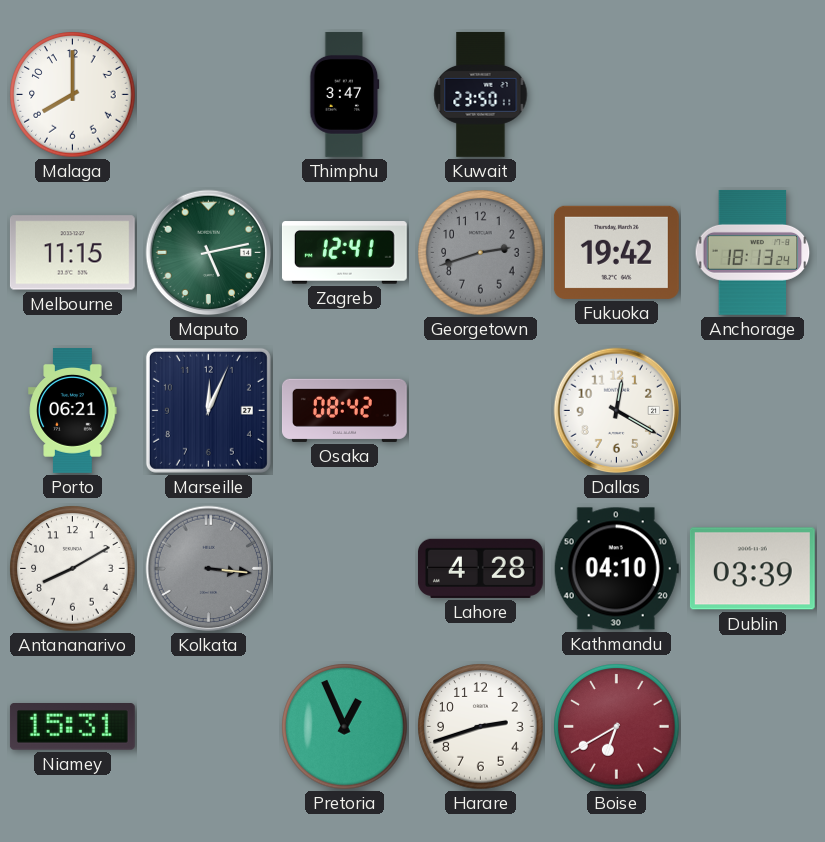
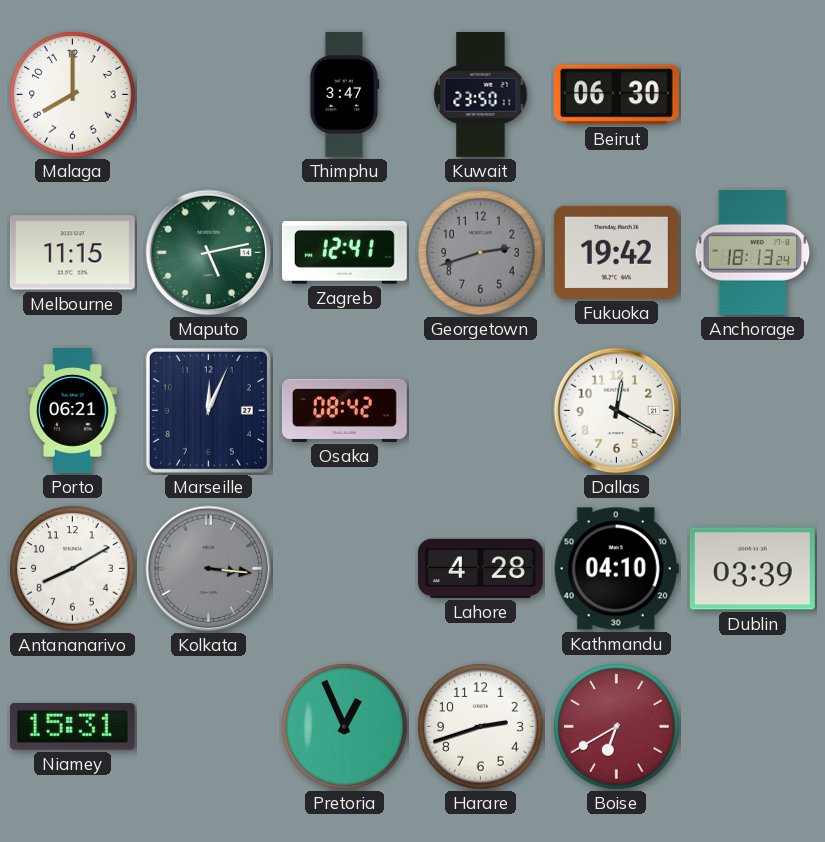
Beirut: none -> 06:30
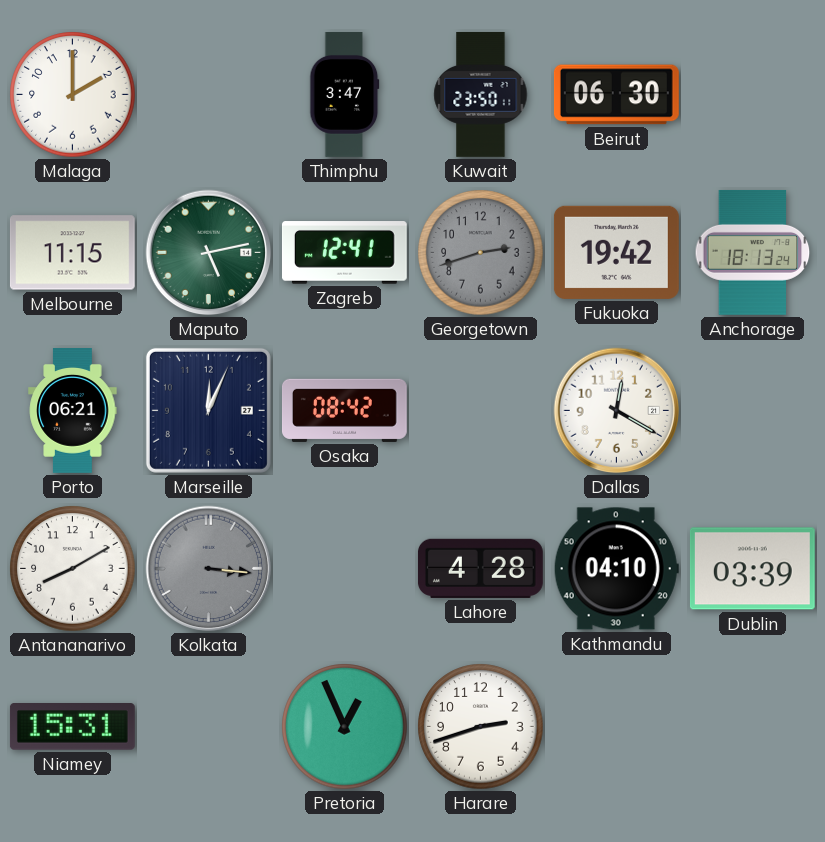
Malaga: 8:00 -> 2:00
Boise: 6:40 -> none
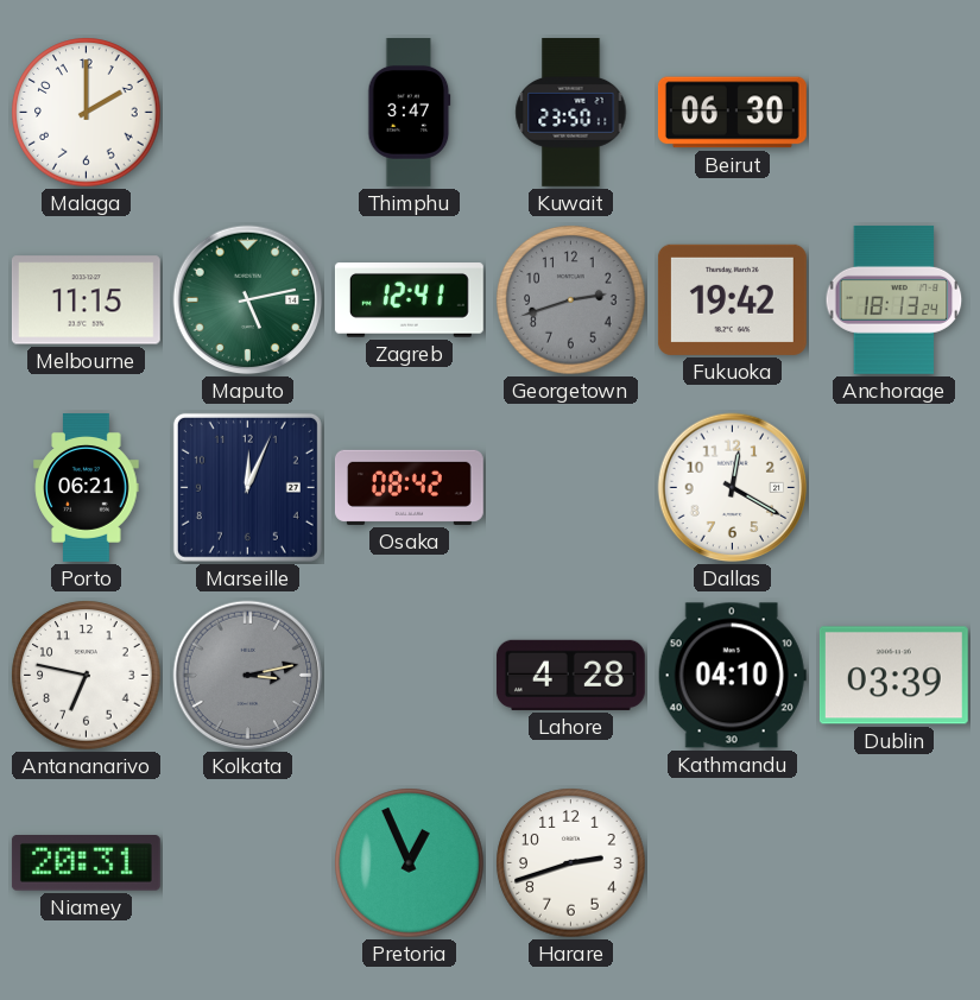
Antananarivo: 8:10 -> 6:47
Kolkata: 3:16 -> 3:13
Niamey: 15:31 -> 20:31
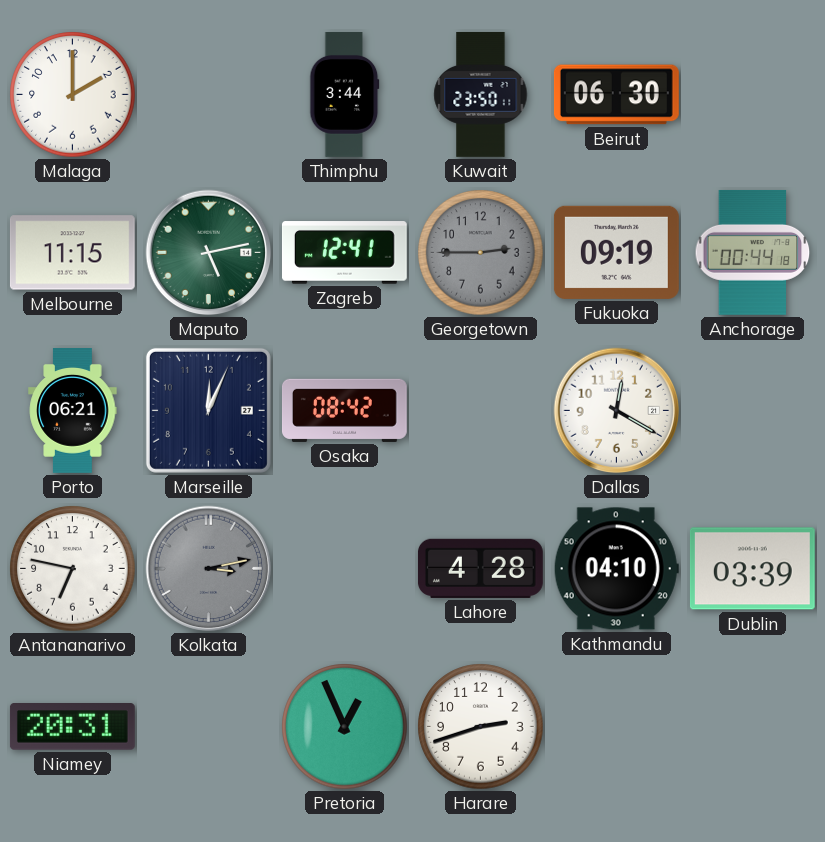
Thimphu: 3:47 -> 3:44
Georgetown: 2:42 -> 2:45
Fukuoka: 19:42 -> 09:19
Anchorage: 18:13 -> 00:44
